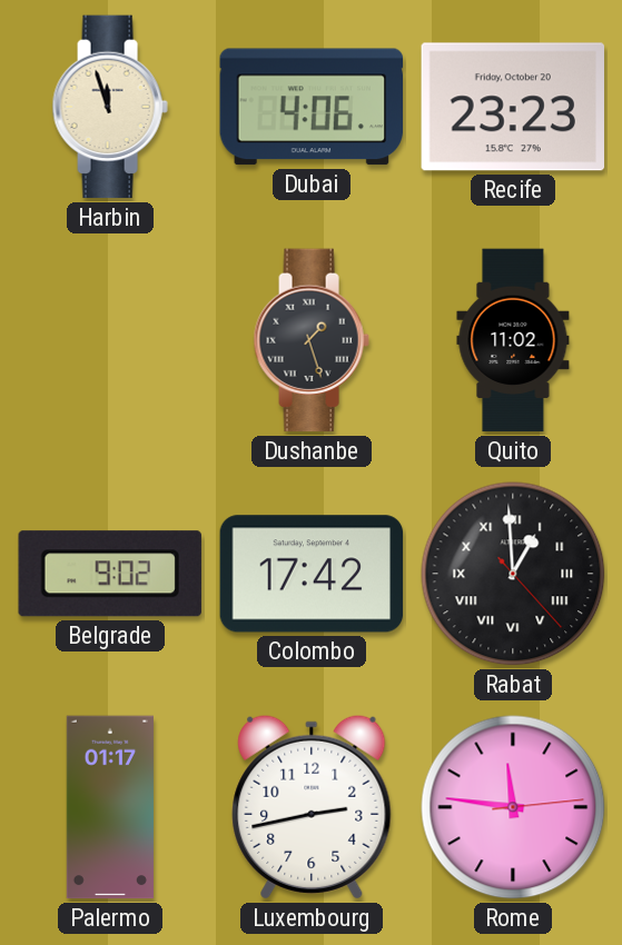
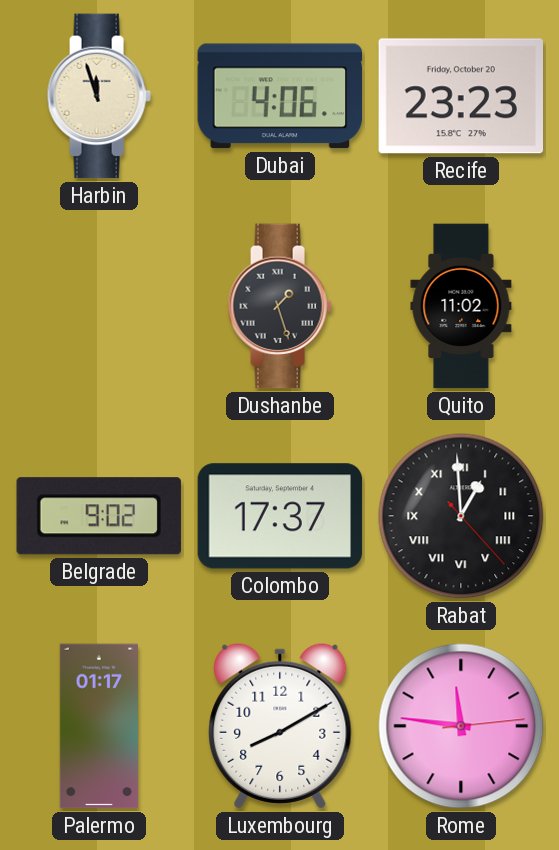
Colombo: 17:42 -> 17:37
Luxembourg: 2:43 -> 8:10
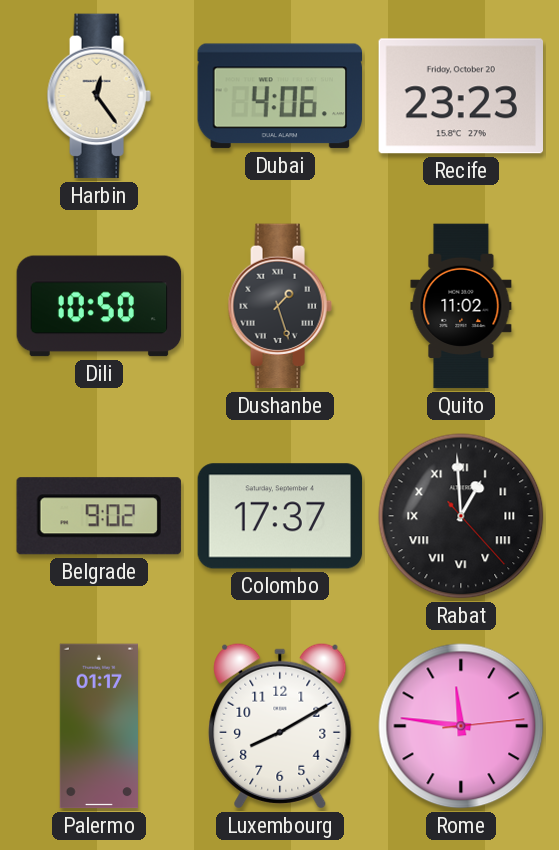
Harbin: 11:57 -> 12:24
Dili: none -> 10:50
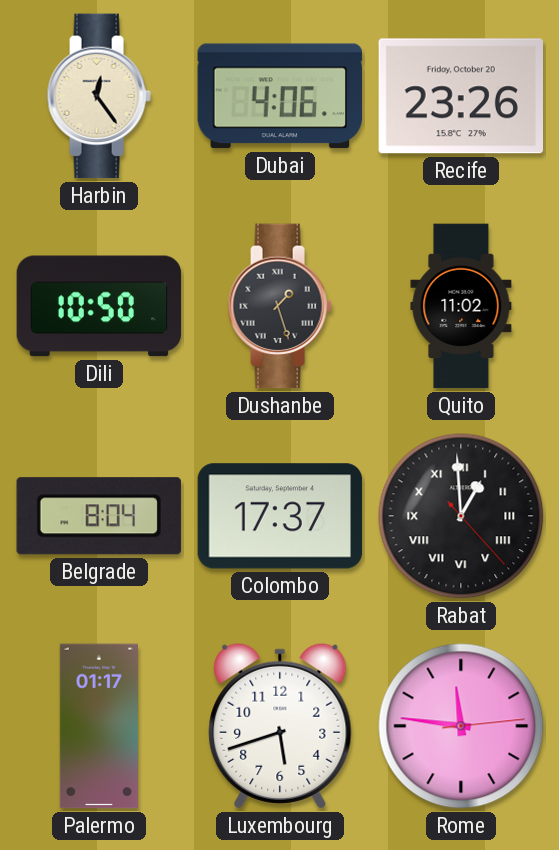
Recife: 23:23 -> 23:26
Belgrade: 9:02 -> 8:04
Luxembourg: 8:10 -> 5:42
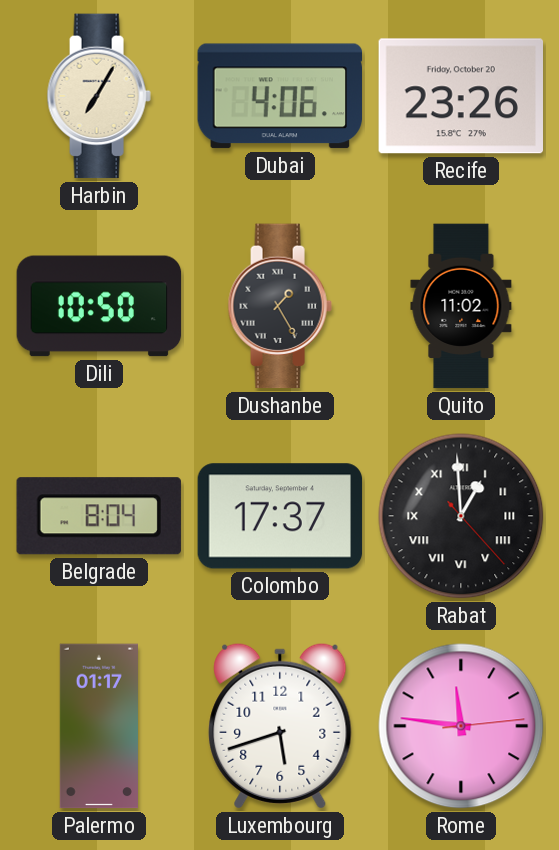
Harbin: 12:24 -> 7:05
Dushanbe: 1:27 -> 1:25
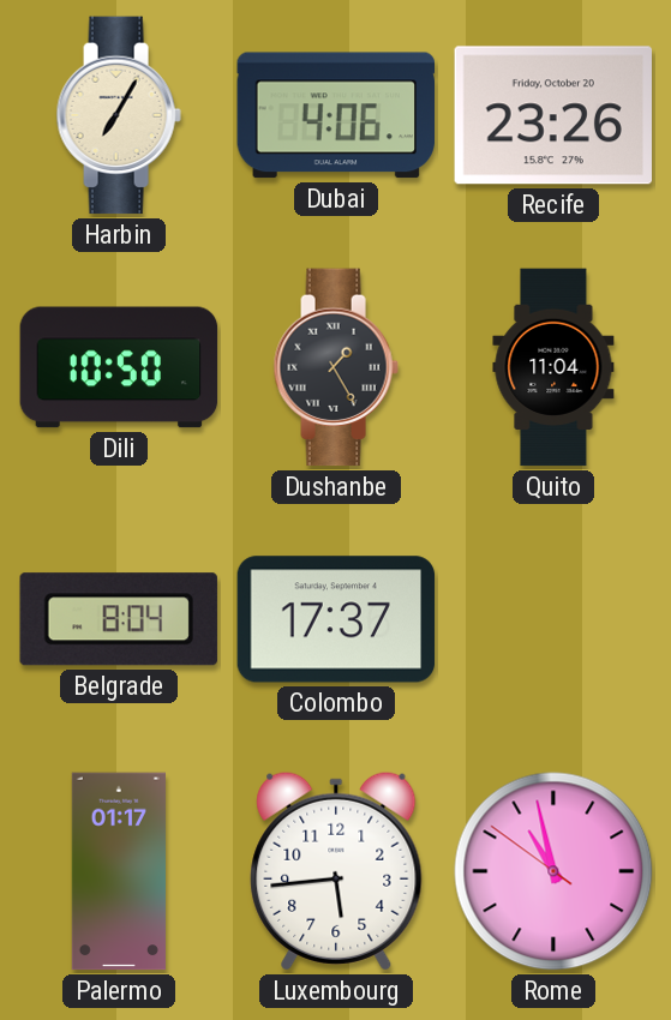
Quito: 11:02 -> 11:04
Rabat: 12:59 -> none
Luxembourg: 5:42 -> 5:44
Rome: 11:46 -> 10:57
